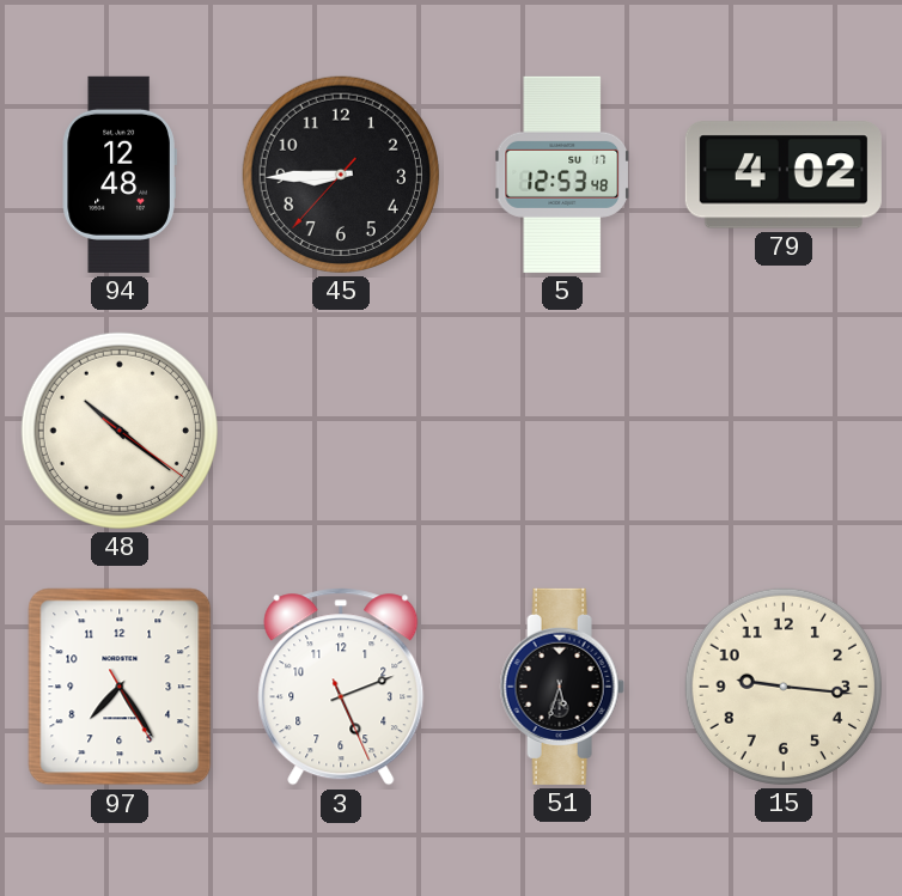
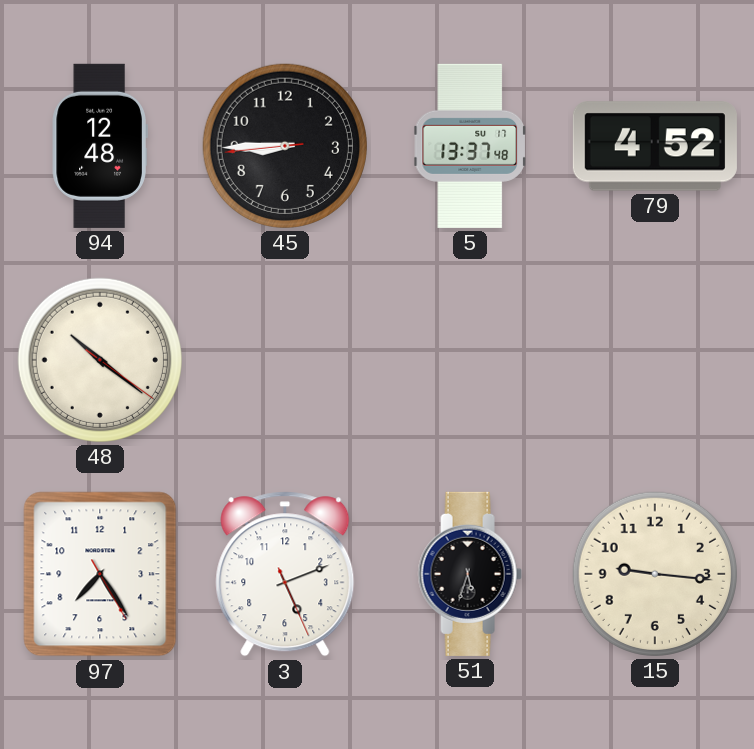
45: 8:44:37 -> 8:44:44
5: 12:53 -> 13:37
79: 4:02 -> 4:52
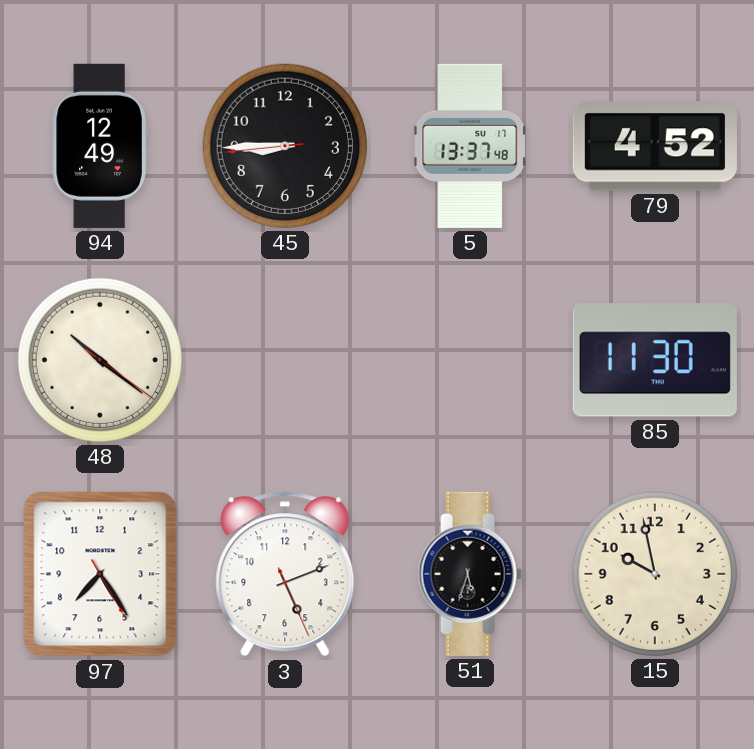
94: 12:48 -> 12:49
85: none -> 11:30
15: 9:16 -> 9:58
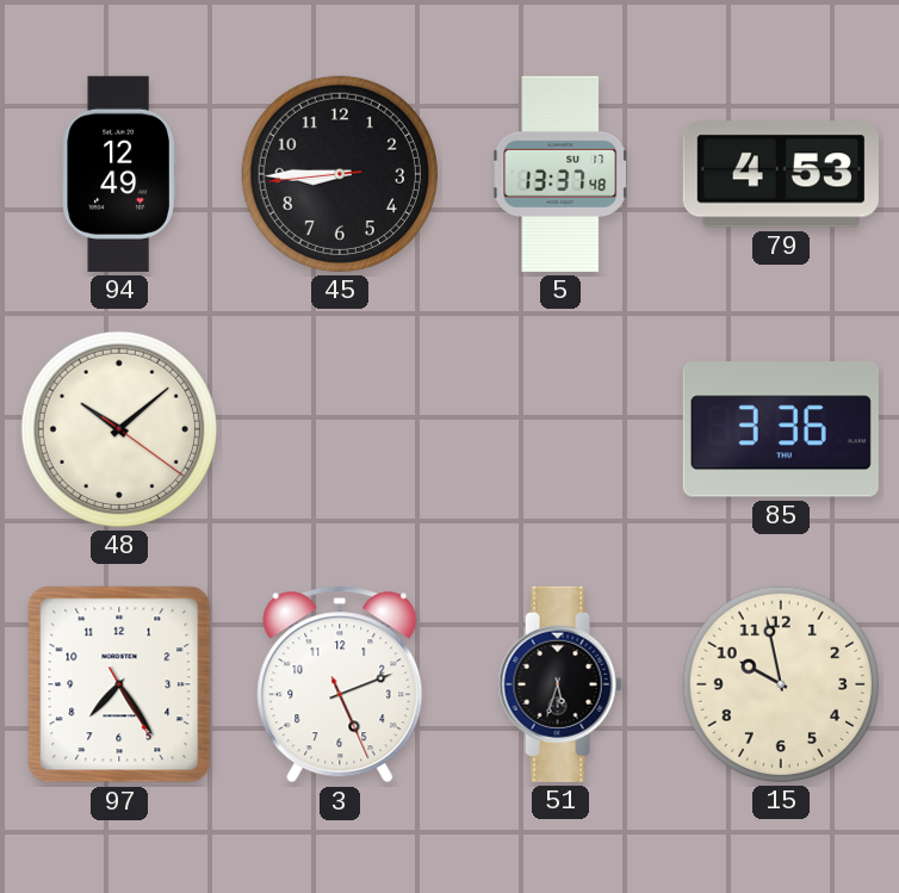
79: 4:52 -> 4:53
48: 10:21 -> 10:08
85: 11:30 -> 3:36
